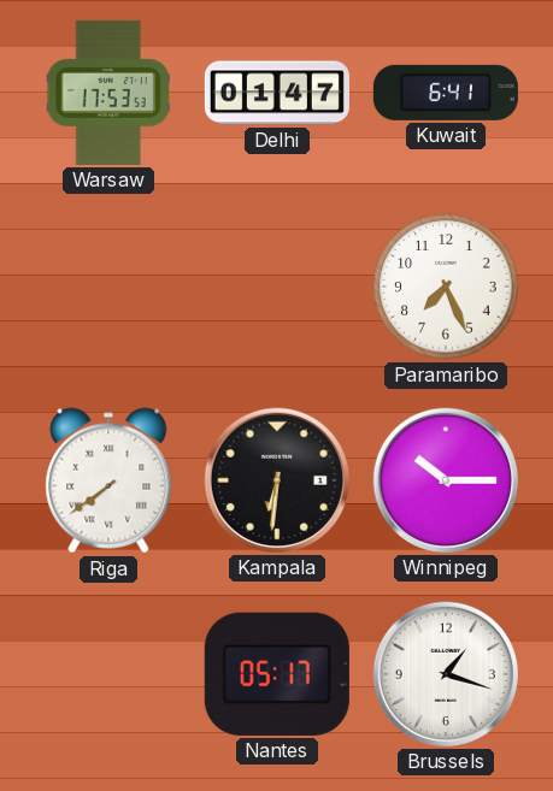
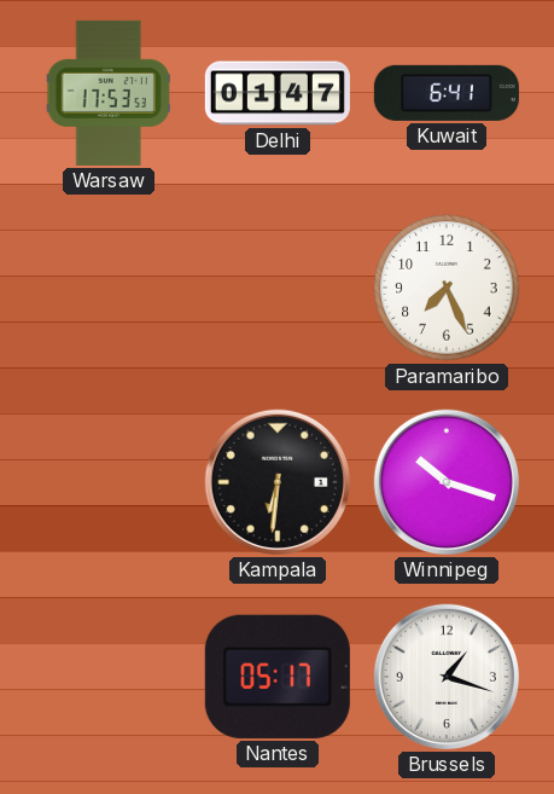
Riga: 7:39 -> none
Winnipeg: 10:15 -> 10:18
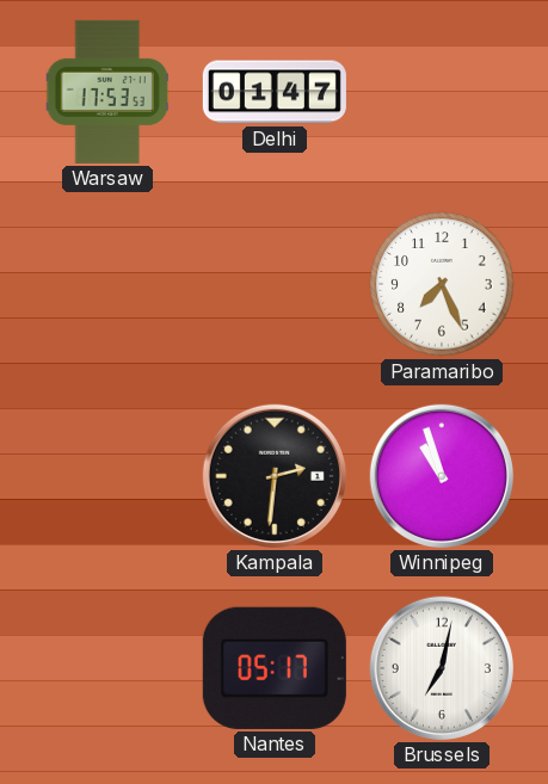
Kuwait: 6:41 -> none
Kampala: 6:31 -> 2:31
Winnipeg: 10:18 -> 10:57
Brussels: 1:18 -> 7:02
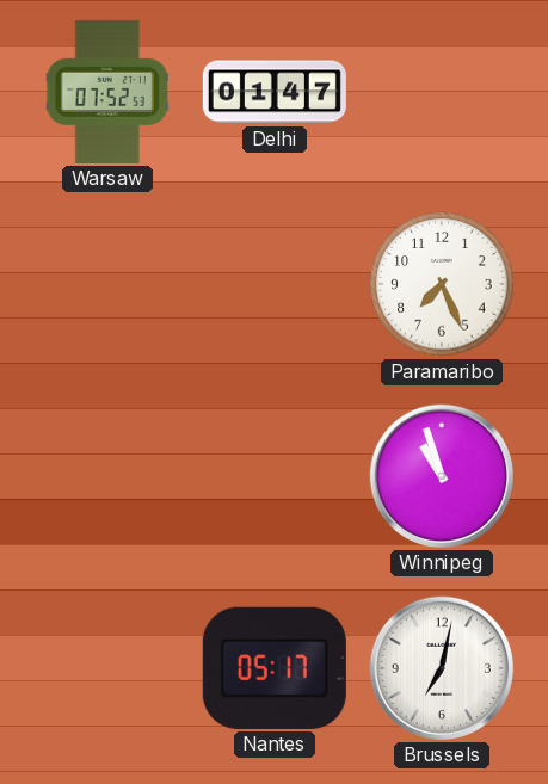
Warsaw: 17:53 -> 07:52
Kampala: 2:31 -> none
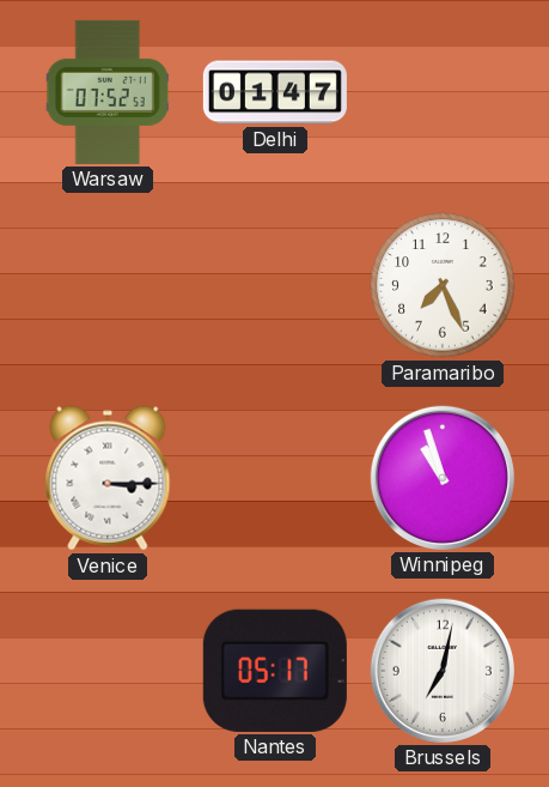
Venice: none -> 3:15
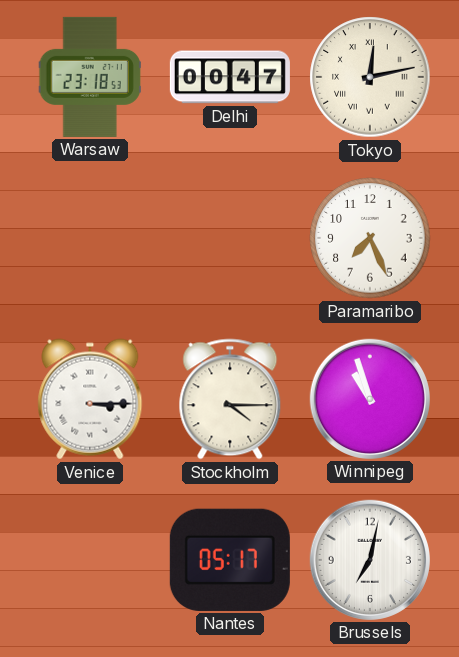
Warsaw: 07:52 -> 23:18
Delhi: 01:47 -> 00:47
Tokyo: none -> 12:13
Stockholm: none -> 4:15
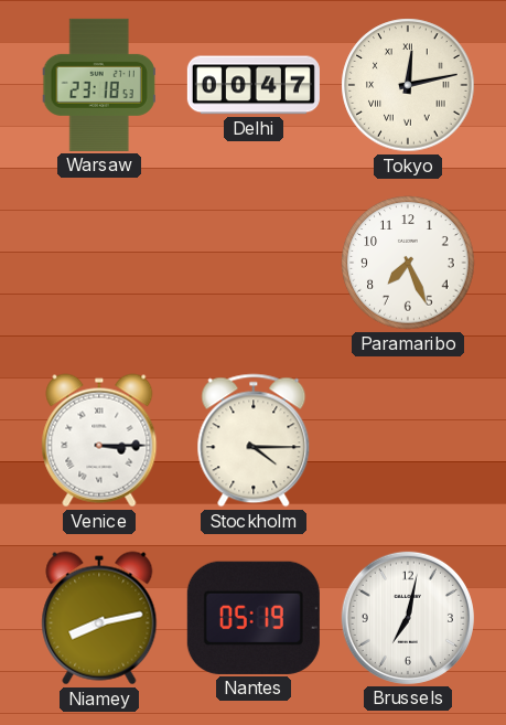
Winnipeg: 10:57 -> none
Niamey: none -> 8:13
Nantes: 05:17 -> 05:19
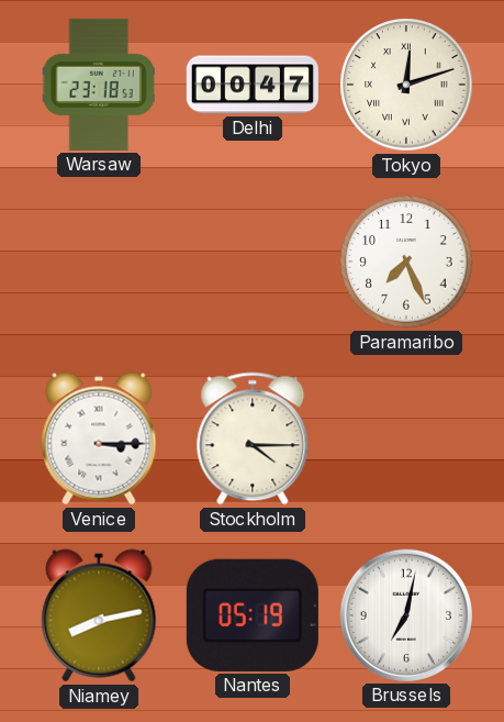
Tokyo: 12:13 -> 12:12
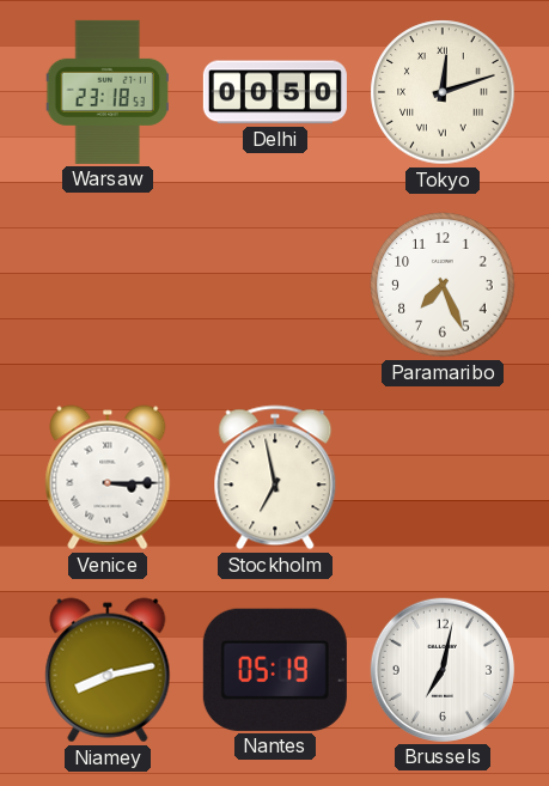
Delhi: 00:47 -> 00:50
Stockholm: 4:15 -> 6:58
